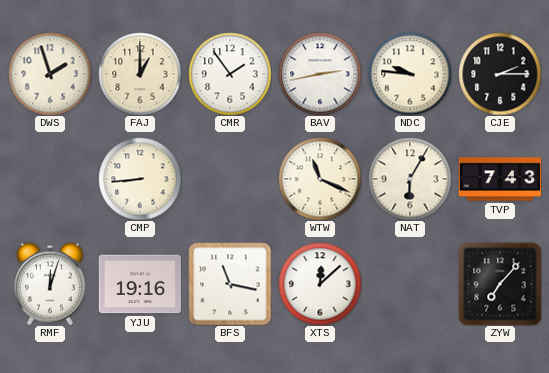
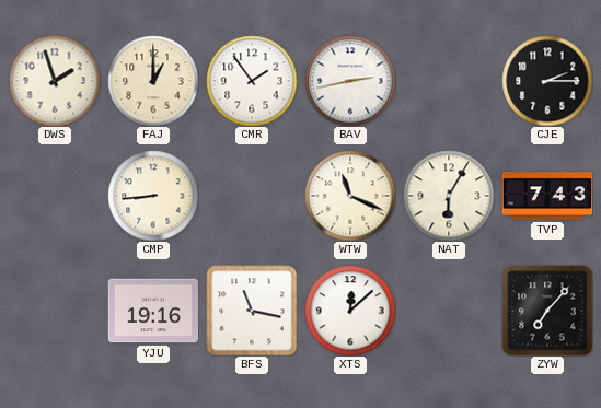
NDC: 9:46 -> none
RMF: 12:03 -> none
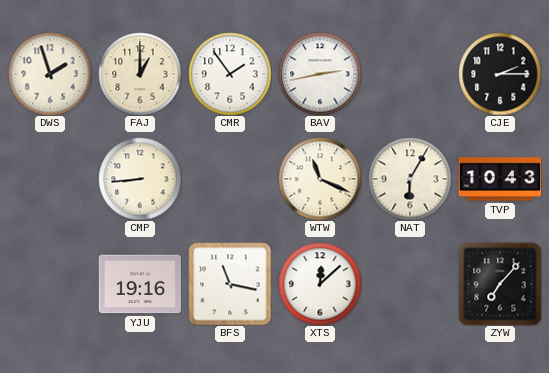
TVP: 7:43 -> 10:43
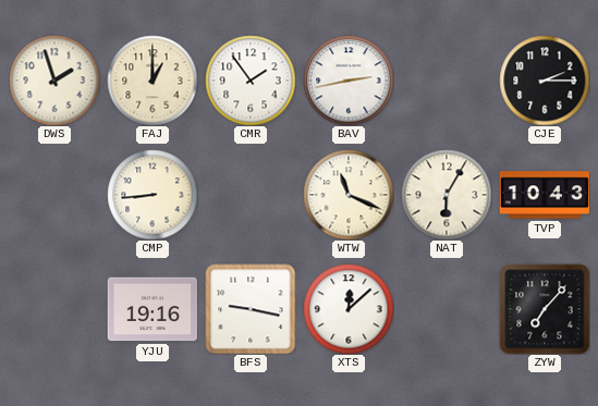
BFS: 11:17 -> 9:17
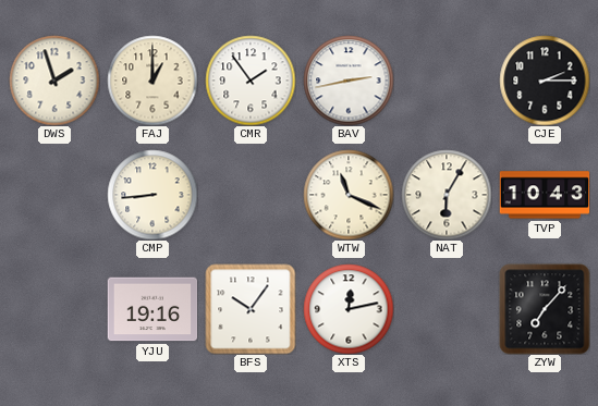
BFS: 9:17 -> 10:06
XTS: 12:08 -> 12:13
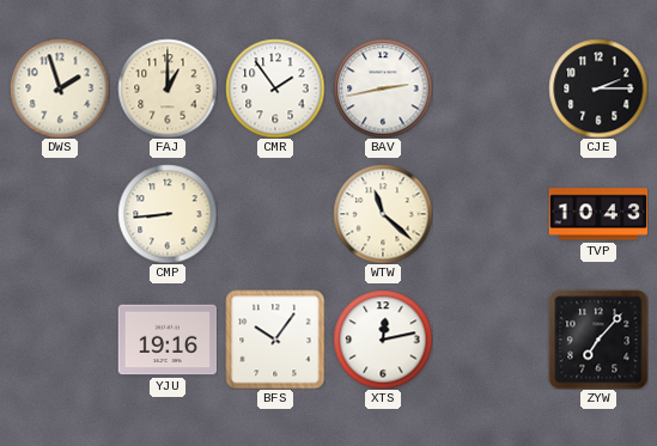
WTW: 11:19 -> 11:22
NAT: 6:05 -> none
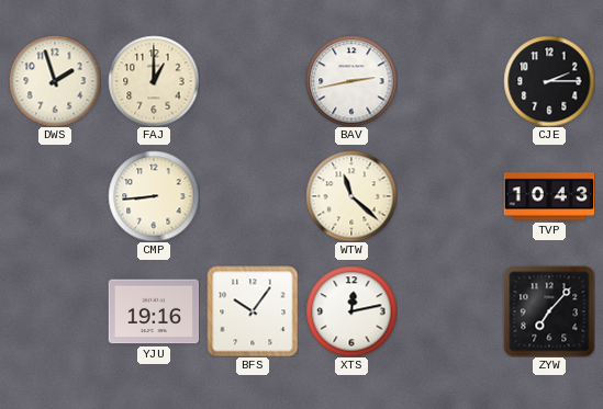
CMR: 1:54 -> none
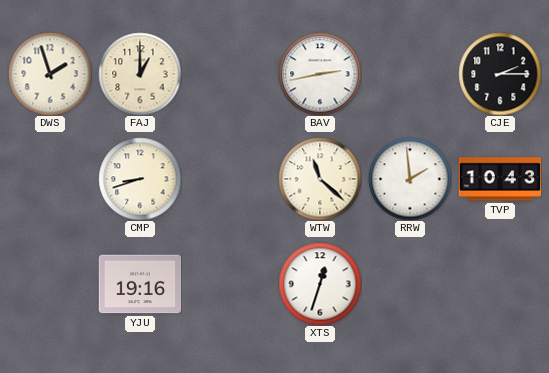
CMP: 8:44 -> 8:42
RRW: none -> 1:59
BFS: 10:06 -> none
XTS: 12:13 -> 12:33
ZYW: 7:07 -> none
